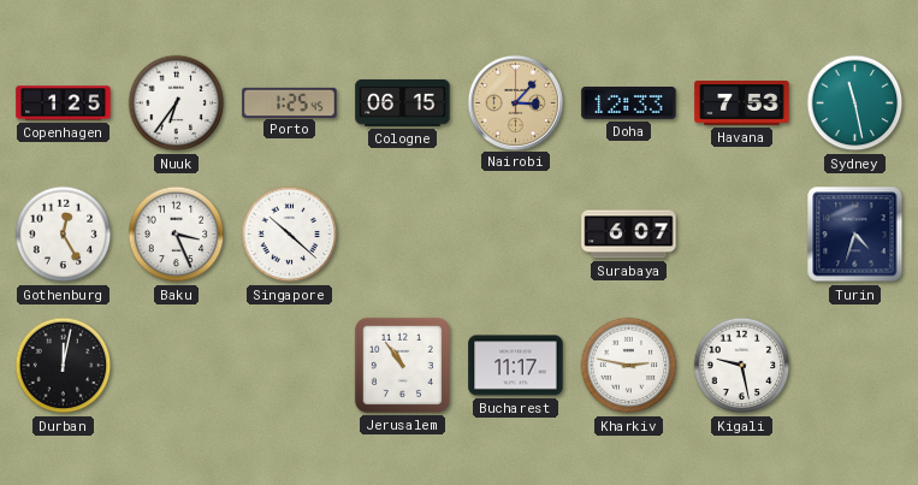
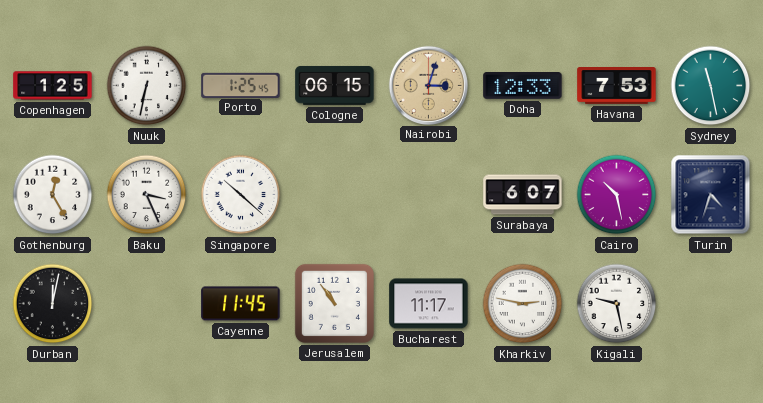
Nuuk: 6:36 -> 6:32
Nairobi: 3:07 -> 3:03
Cairo: none -> 10:28
Cayenne: none -> 11:45
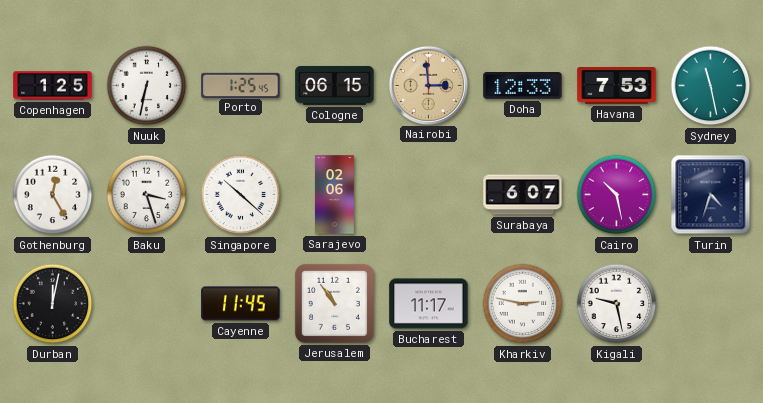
Nairobi: 3:03 -> 2:59
Baku: 3:26 -> 3:27
Sarajevo: none -> 02:06
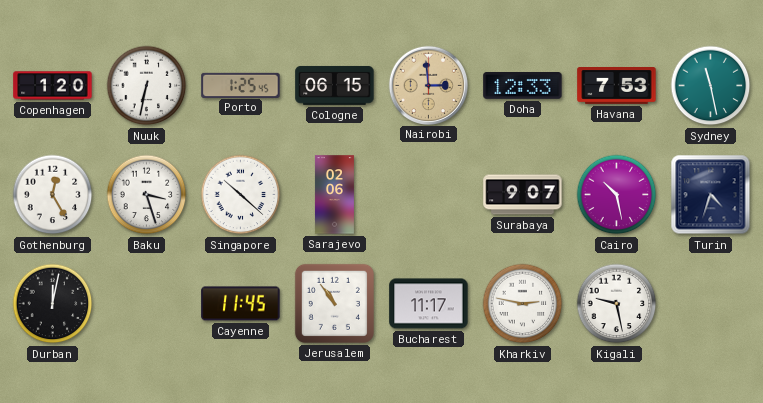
Copenhagen: 1:25 -> 1:20
Surabaya: 6:07 -> 9:07
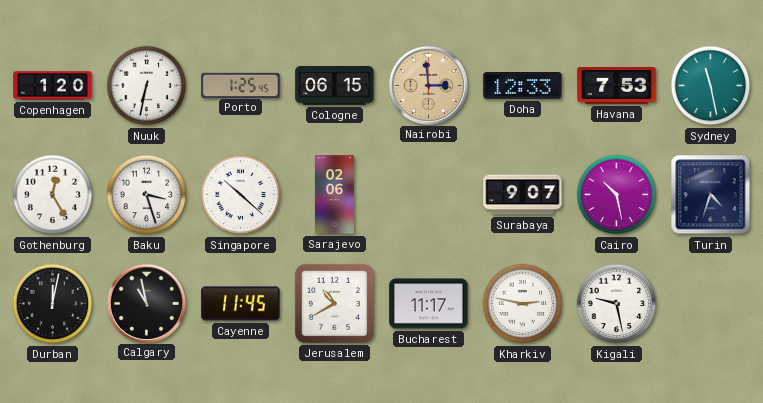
Calgary: none -> 10:58
Jerusalem: 10:54 -> 10:40
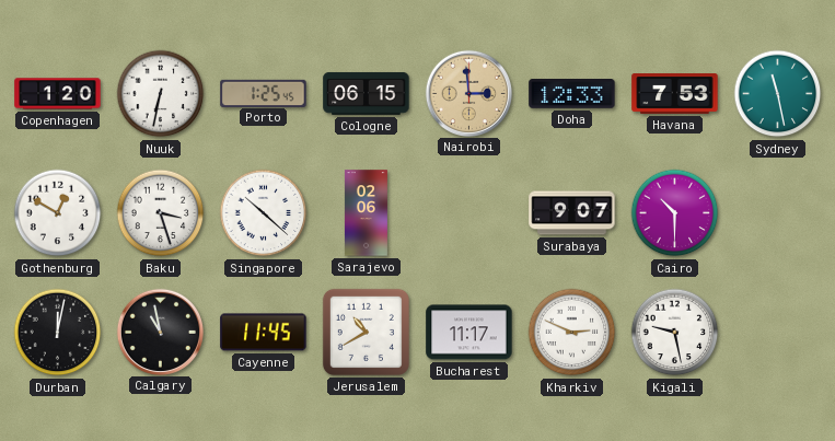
Gothenburg: 12:25 -> 12:50
Cairo: 10:28 -> 10:30
Turin: 4:33 -> none
Kharkiv: 2:47 -> 2:49
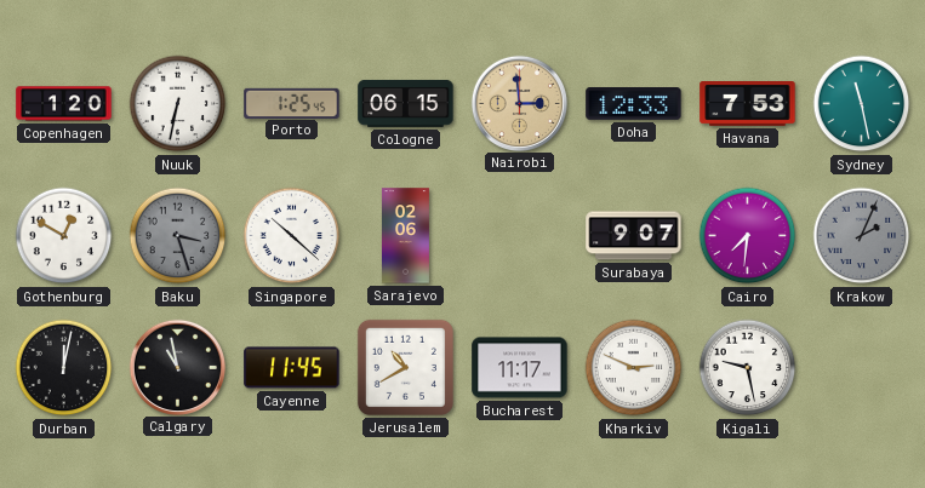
Baku dial: white -> grey
Cairo: 10:30 -> 7:31
Krakow: none -> 2:04
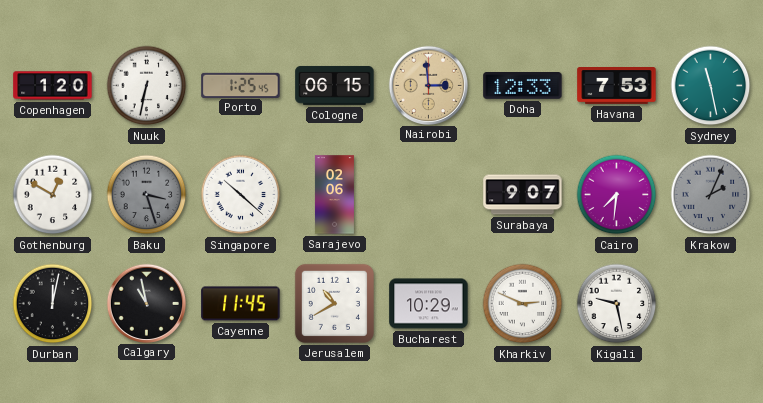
Bucharest: 11:17 -> 10:29
